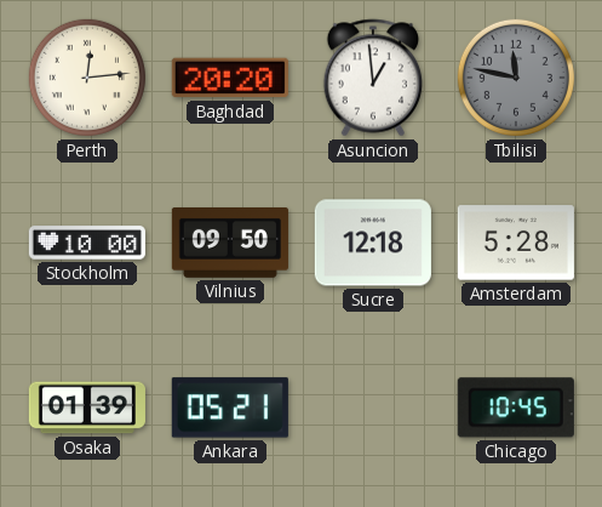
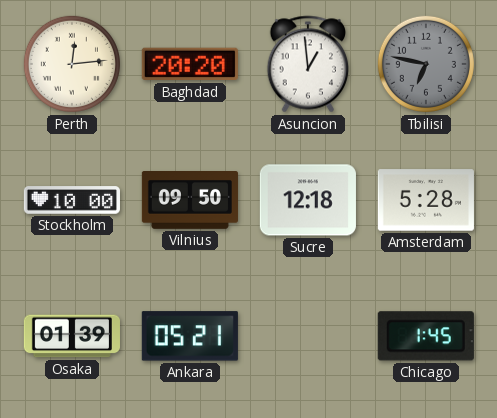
Tbilisi: 11:47 -> 6:47
Chicago: 10:45 -> 1:45
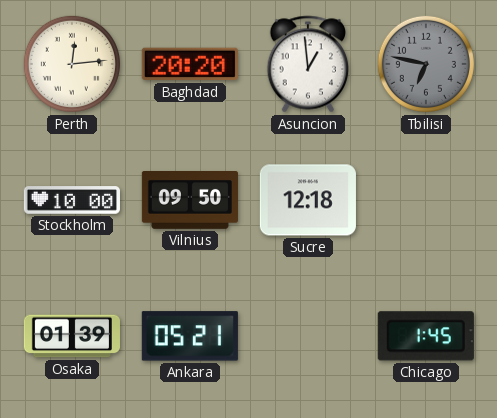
Amsterdam: 5:28 -> none
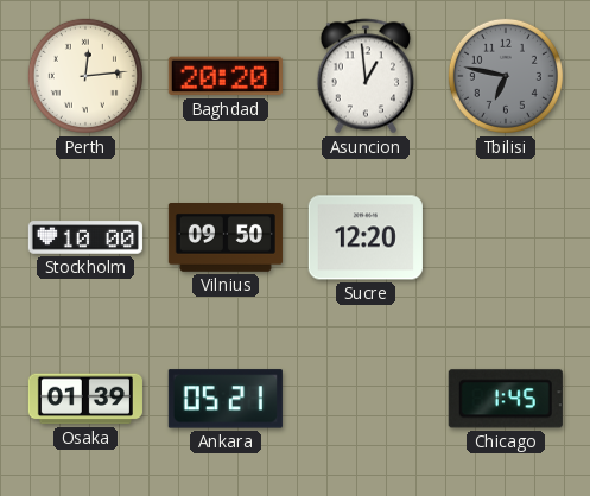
Sucre: 12:18 -> 12:20
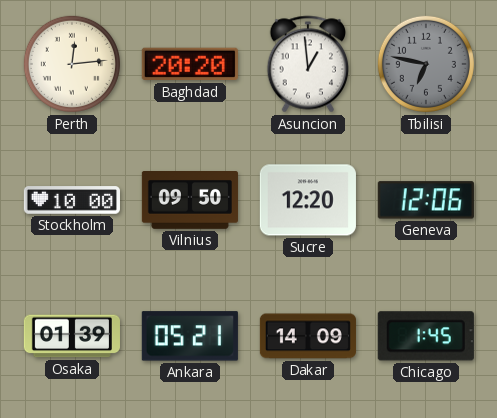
Geneva: none -> 12:06
Dakar: none -> 14:09
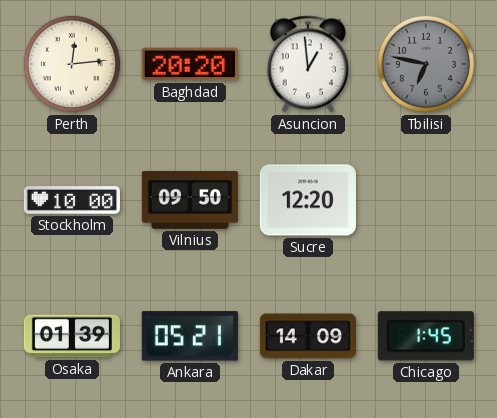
Geneva: 12:06 -> none
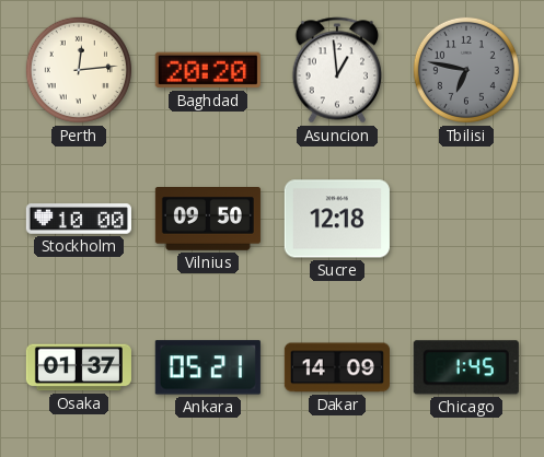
Sucre: 12:20 -> 12:18
Osaka: 01:39 -> 01:37
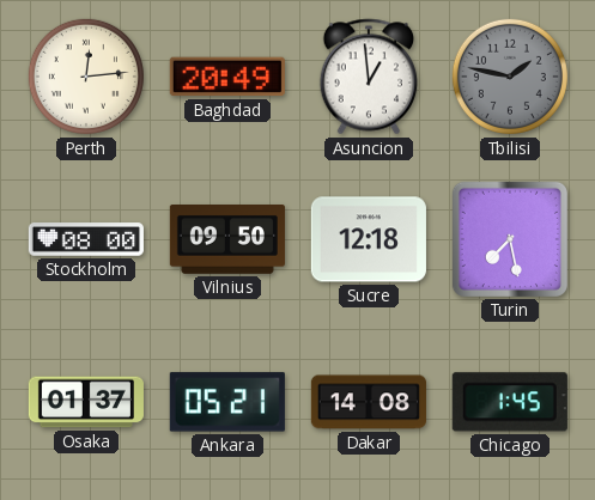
Baghdad: 20:20 -> 20:49
Tbilisi: 6:47 -> 1:47
Stockholm: 10:00 -> 08:00
Turin: none -> 7:28
Dakar: 14:09 -> 14:08
